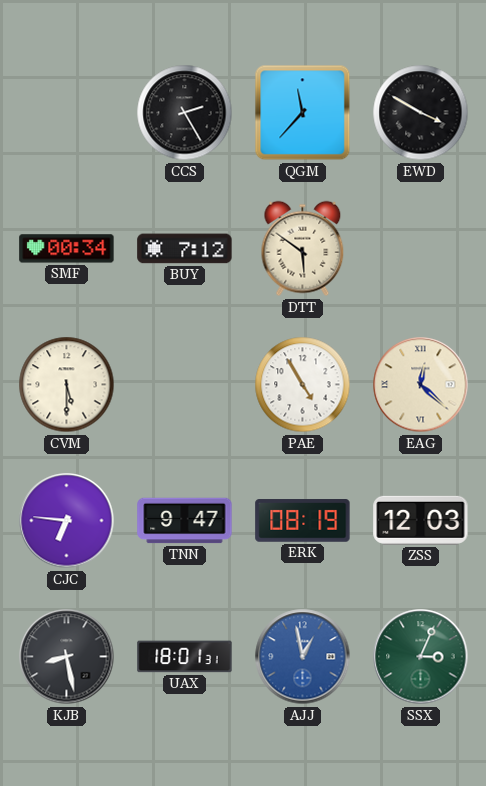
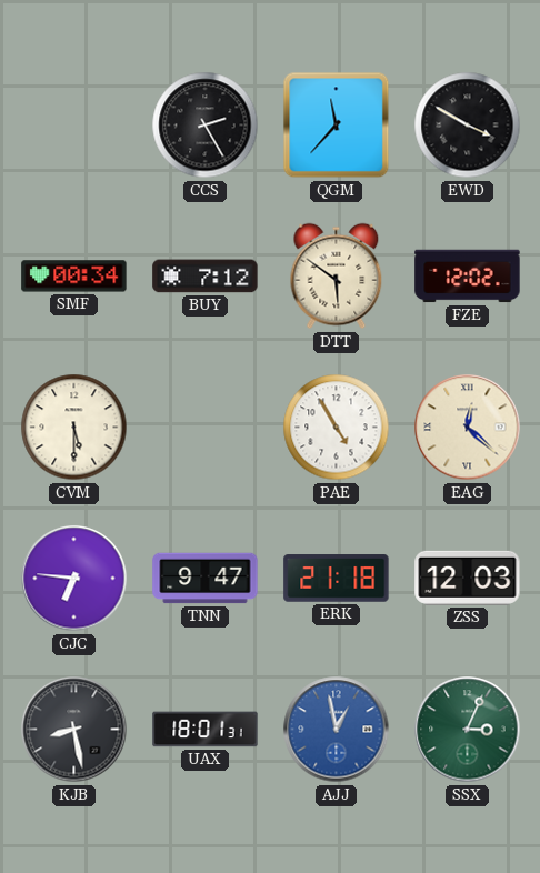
FZE: none -> 12:02
ERK: 08:19 -> 21:18
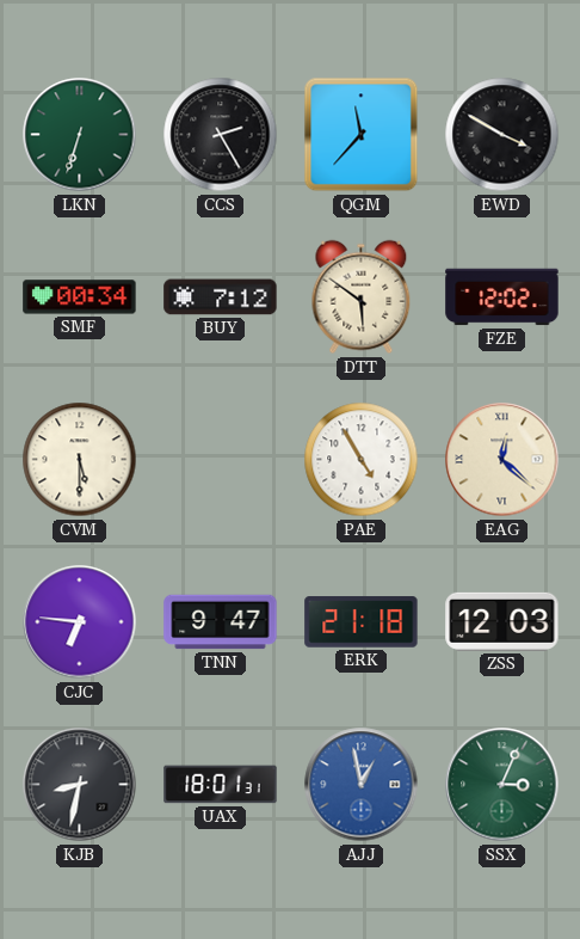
LKN: none -> 6:33
KJB: 8:28 -> 8:32
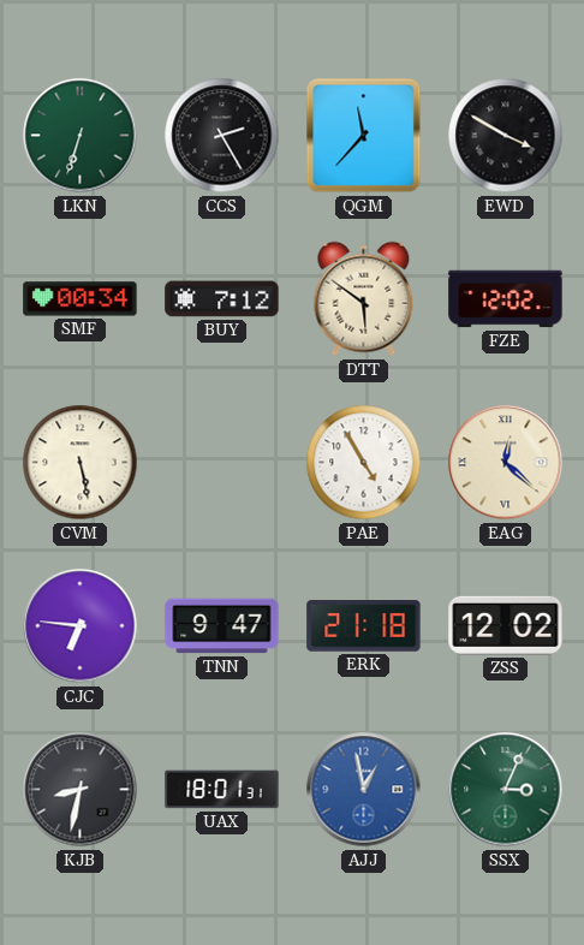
CVM: 5:30 -> 5:28
ZSS: 12:03 -> 12:02
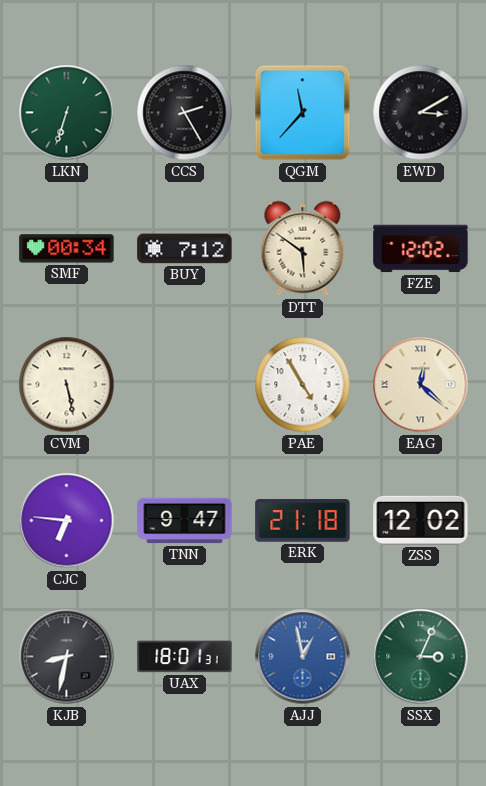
EWD: 3:50 -> 3:10
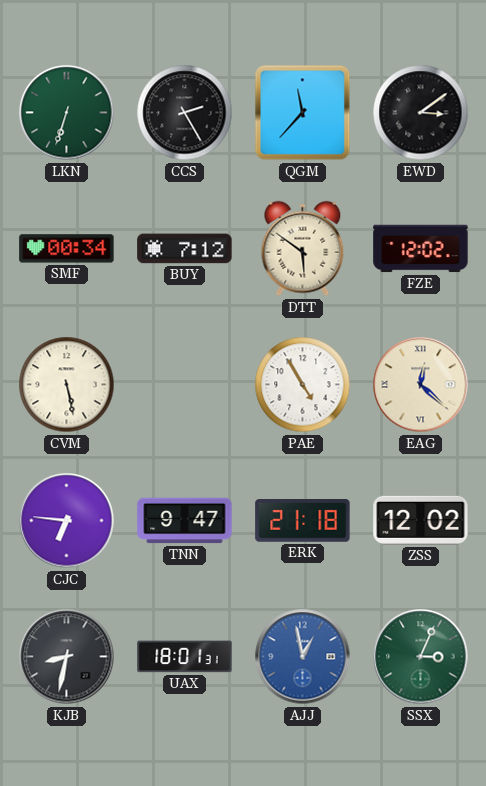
EWD: 3:10 -> 3:09
